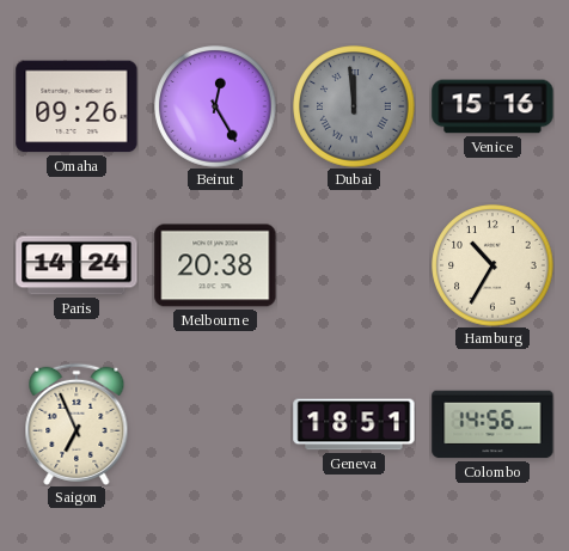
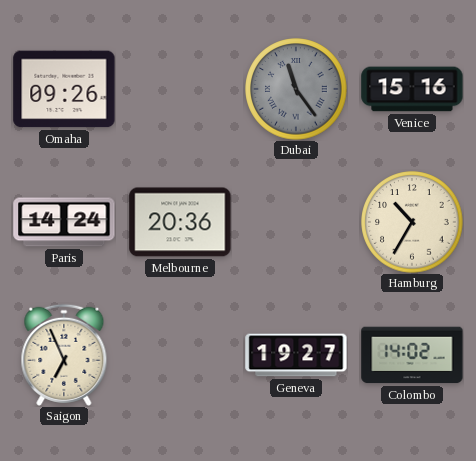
Beirut: 12:25 -> none
Dubai: 11:59 -> 11:24
Melbourne: 20:38 -> 20:36
Geneva: 18:51 -> 19:27
Colombo: 14:56 -> 14:02
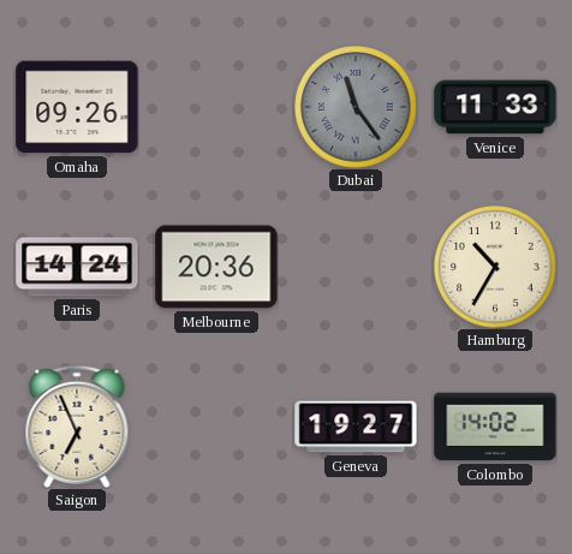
Venice: 15:16 -> 11:33
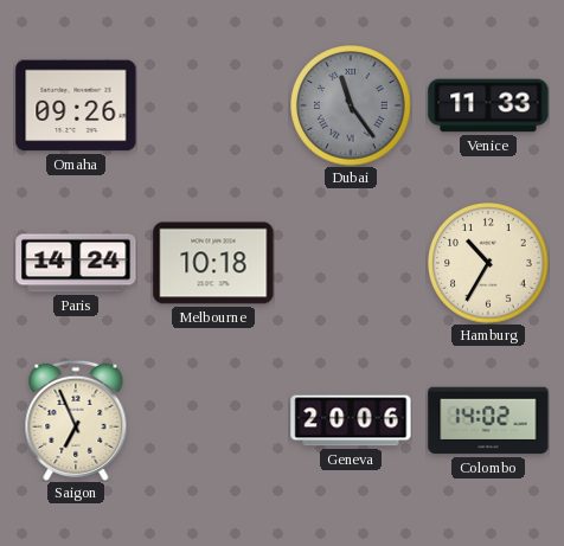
Melbourne: 20:36 -> 10:18
Geneva: 19:27 -> 20:06
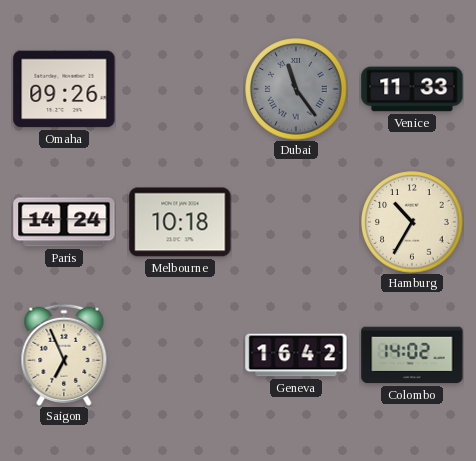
Geneva: 20:06 -> 16:42
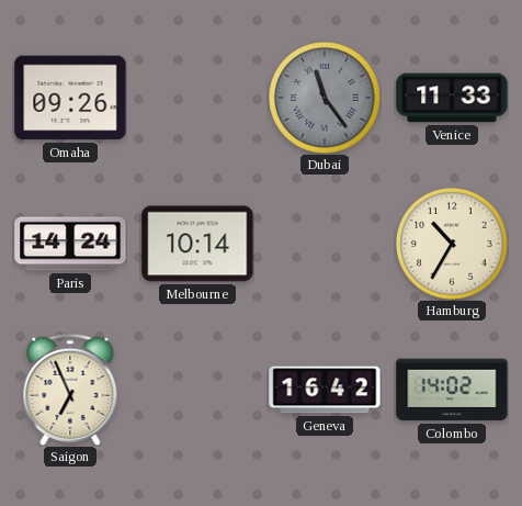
Melbourne: 10:18 -> 10:14
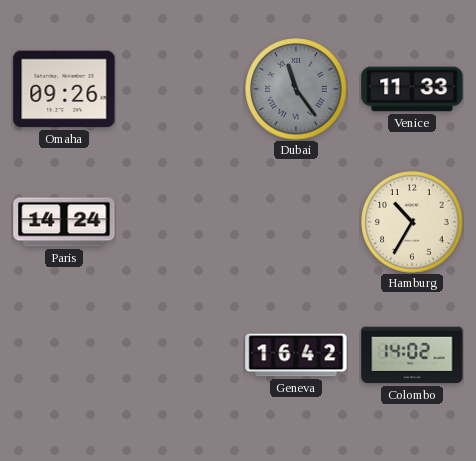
Melbourne: 10:14 -> none
Saigon: 6:56 -> none
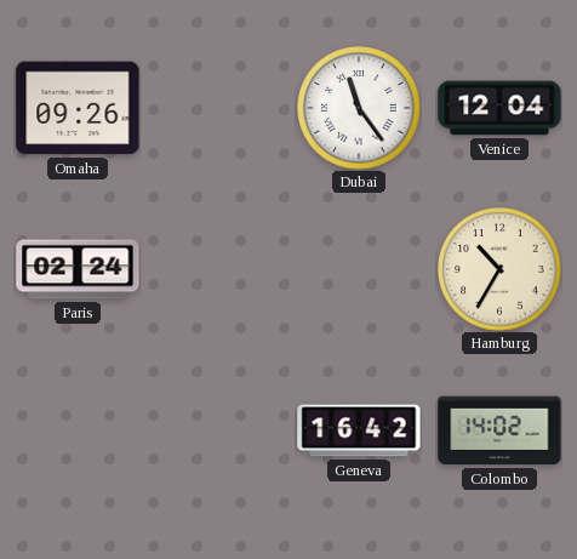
Dubai dial: grey -> white
Venice: 11:33 -> 12:04
Paris: 14:24 -> 02:24
